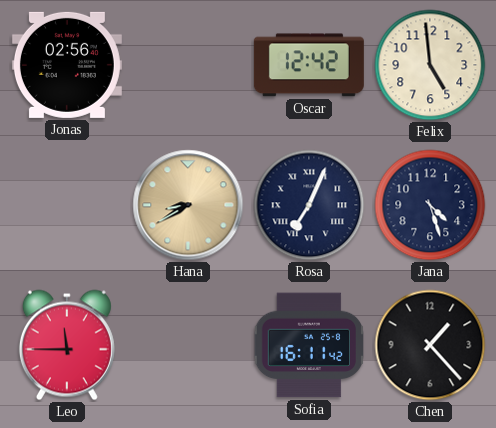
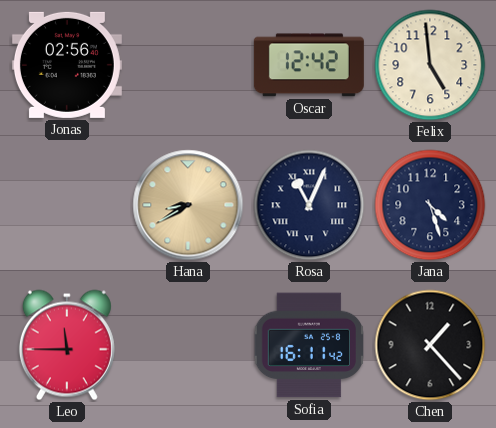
Rosa: 7:04 -> 11:04
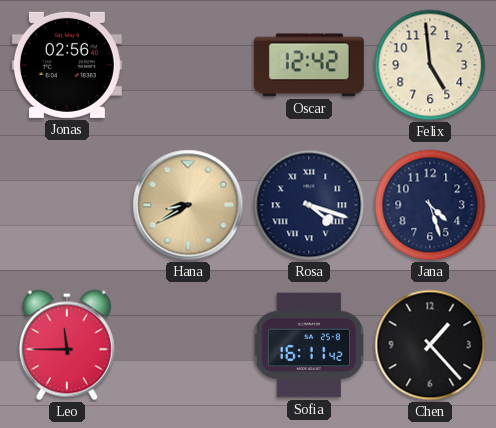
Rosa: 11:04 -> 4:18
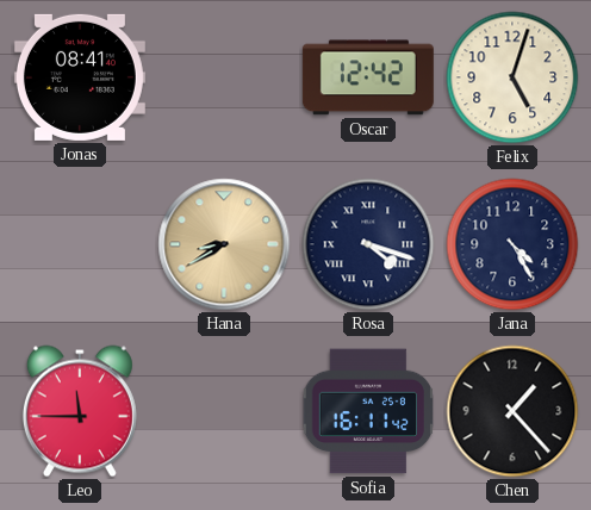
Jonas: 02:56 -> 08:41
Felix: 4:59 -> 5:03
Jana: 4:27 -> 4:25
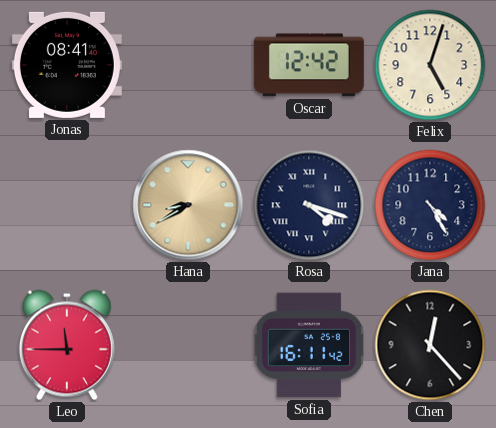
Chen: 1:23 -> 12:23
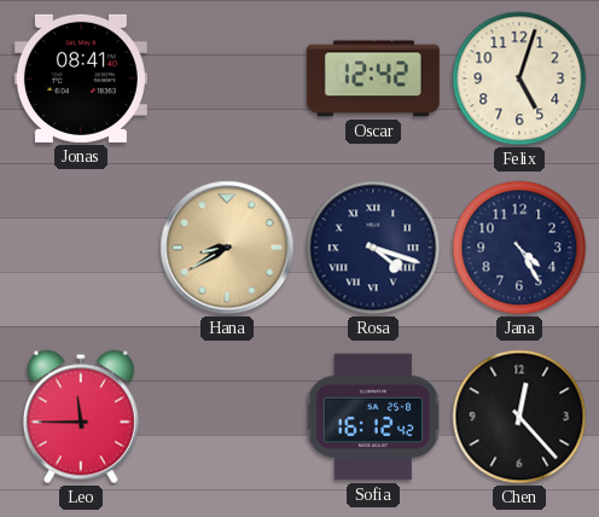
Sofia: 16:11 -> 16:12
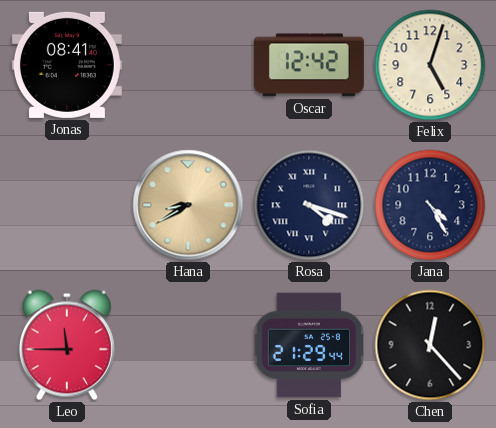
Sofia: 16:12 -> 21:29
